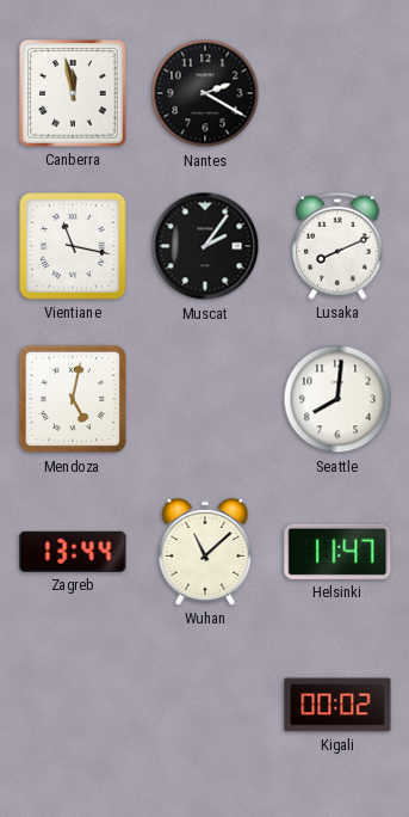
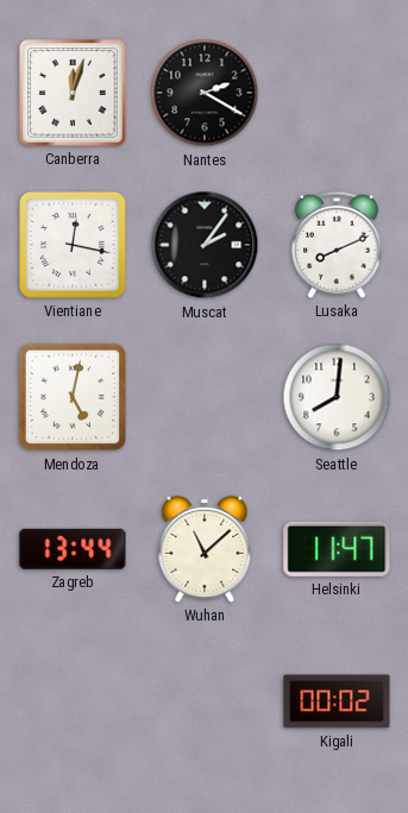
Canberra: 11:58 -> 12:03
Vientiane: 11:17 -> 12:17
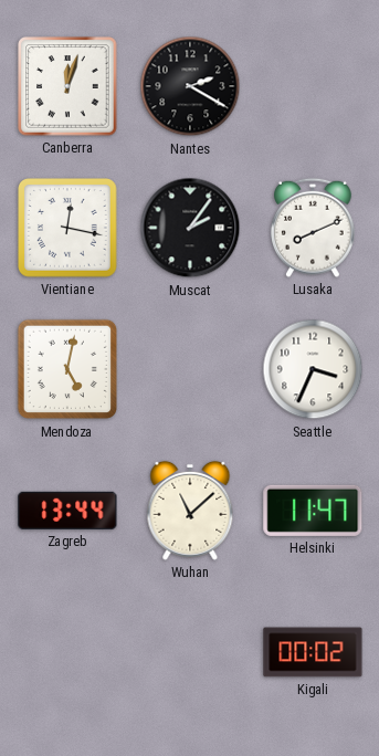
Seattle: 8:01 -> 3:34
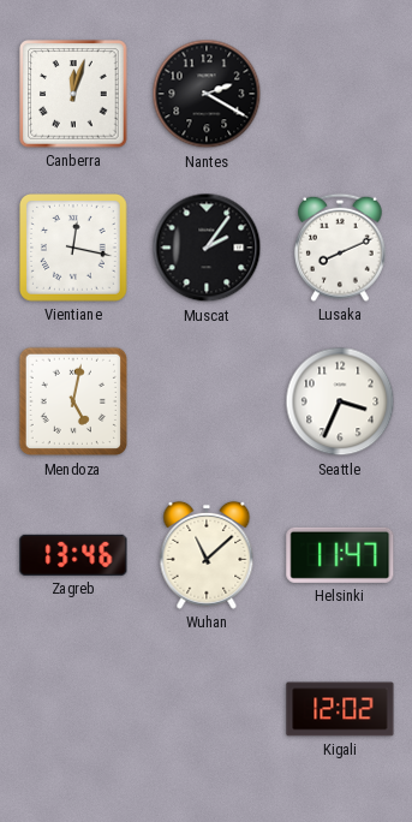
Zagreb: 13:44 -> 13:46
Kigali: 00:02 -> 12:02
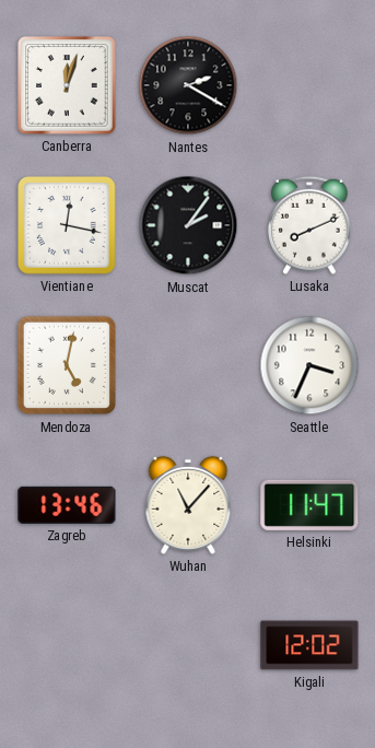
Wuhan: 11:08 -> 11:07
